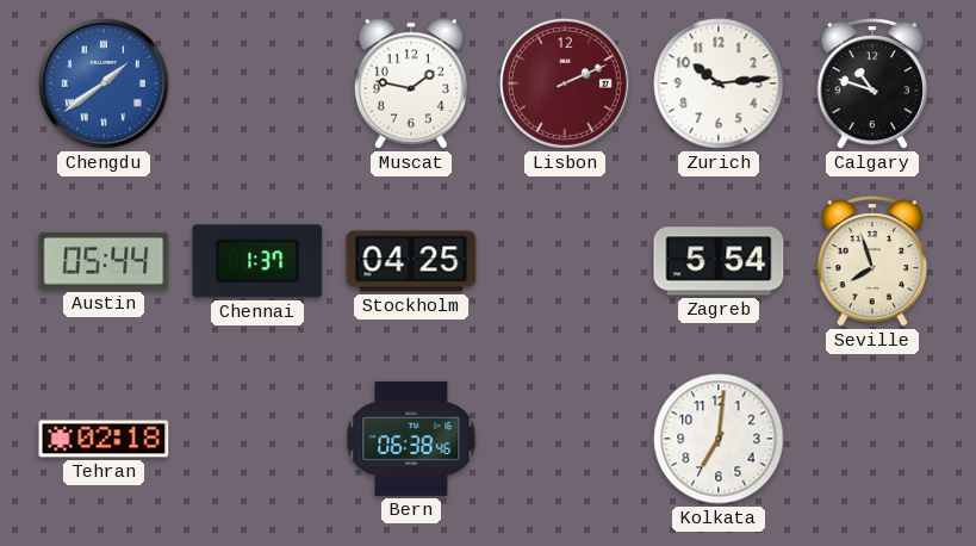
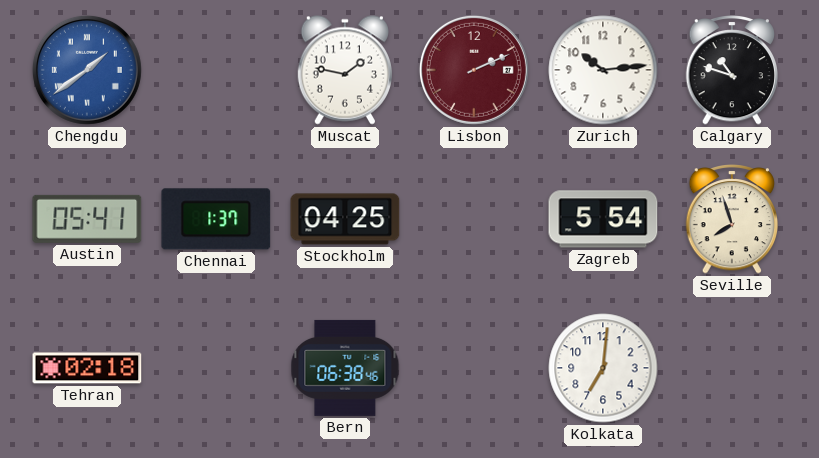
Austin: 05:44 -> 05:41
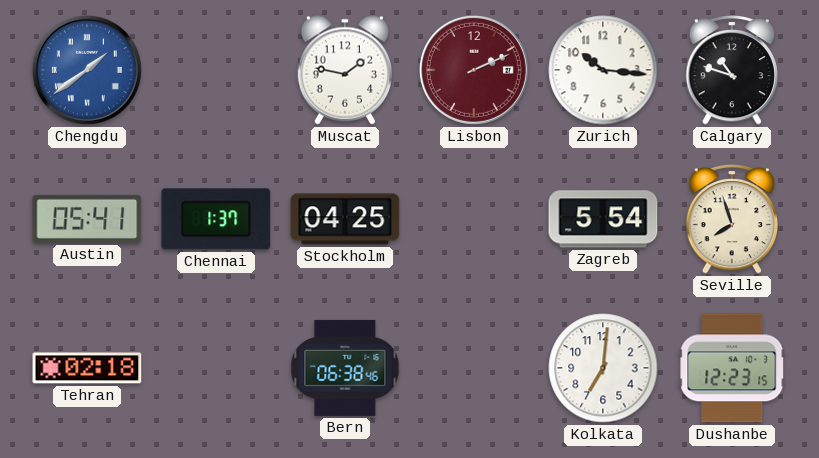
Zurich: 10:14 -> 10:16
Dushanbe: none -> 12:23
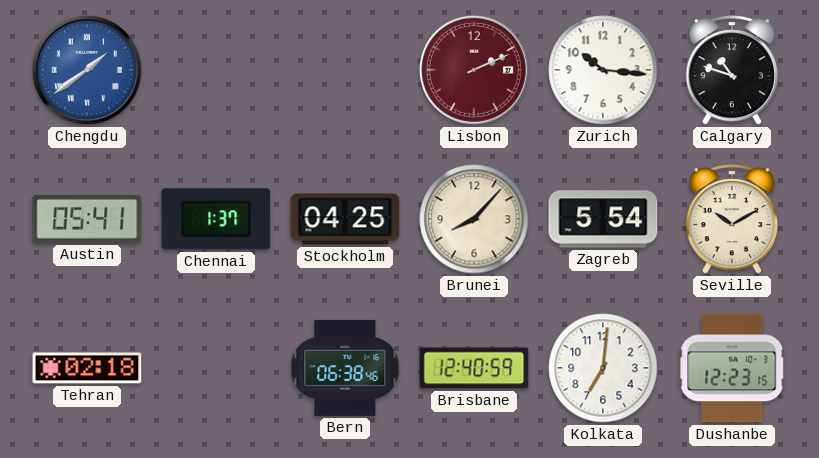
Muscat: 1:47 -> none
Brunei: none -> 8:07
Seville: 7:57 -> 10:10
Brisbane: none -> 12:40
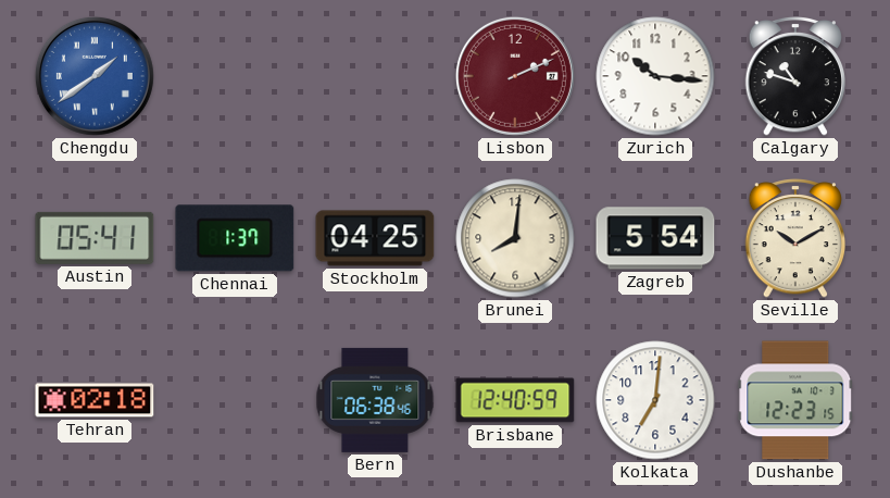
Brunei: 8:07 -> 8:01
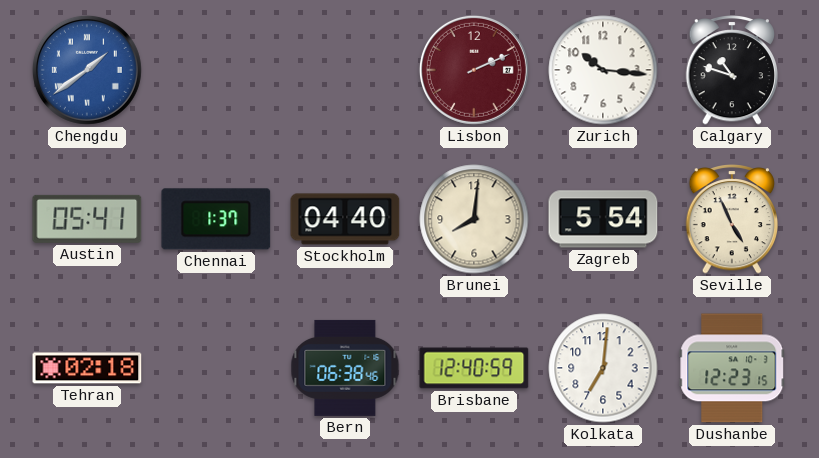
Stockholm: 04:25 -> 04:40
Seville: 10:10 -> 4:56
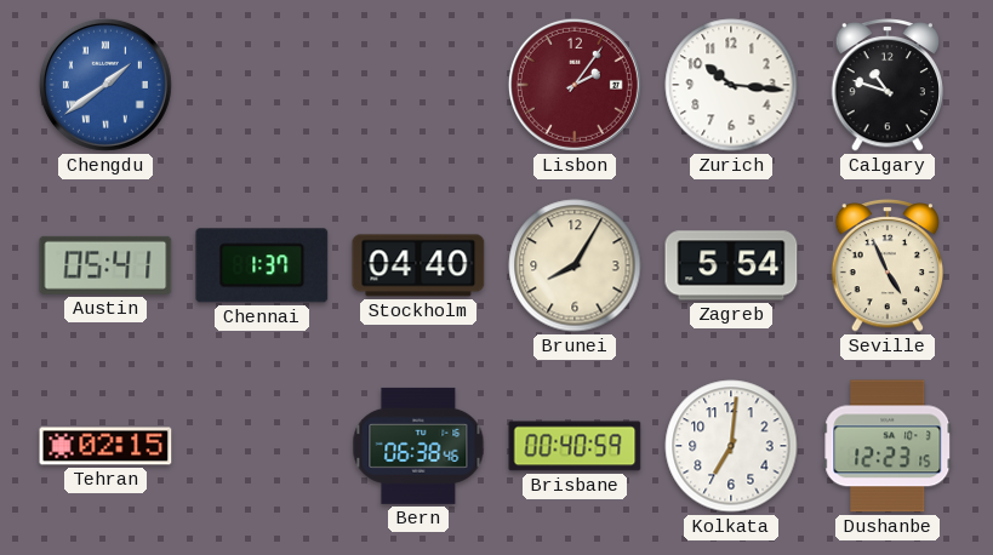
Lisbon: 2:11 -> 2:06
Brunei: 8:01 -> 8:05
Tehran: 02:18 -> 02:15
Brisbane: 12:40 -> 00:40
